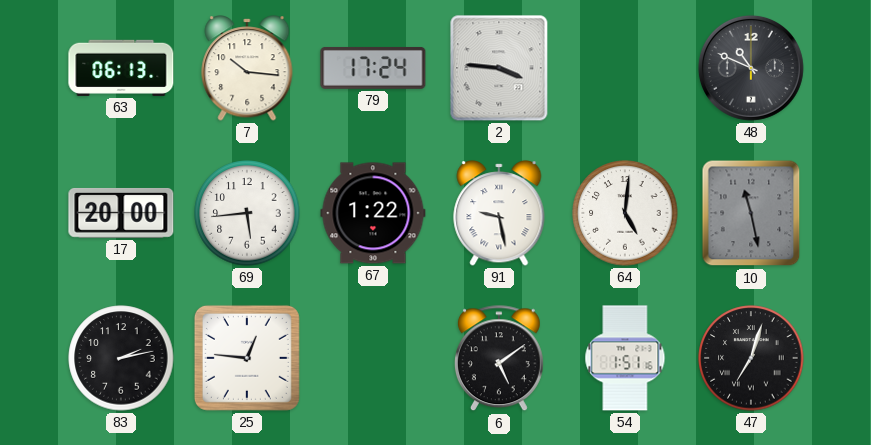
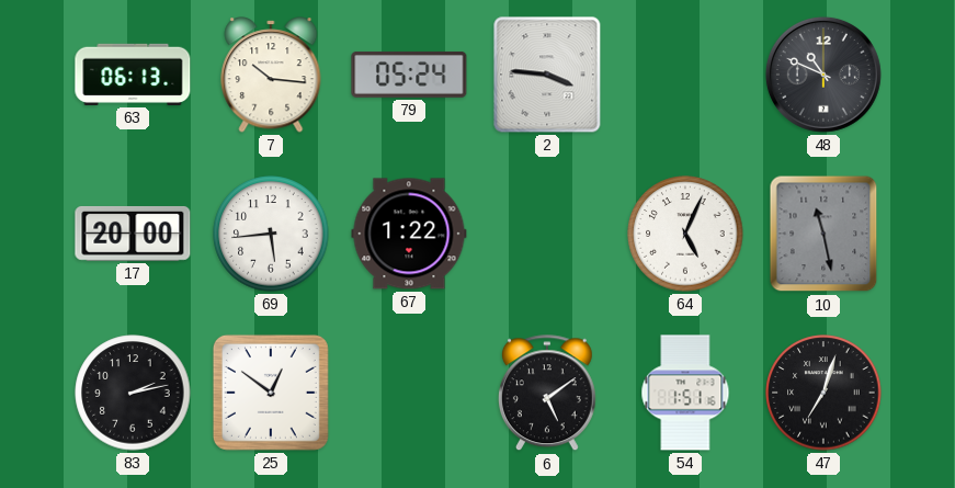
79: 17:24 -> 05:24
91: 9:28 -> none
64: 5:01 -> 5:04
25: 12:46 -> 12:51
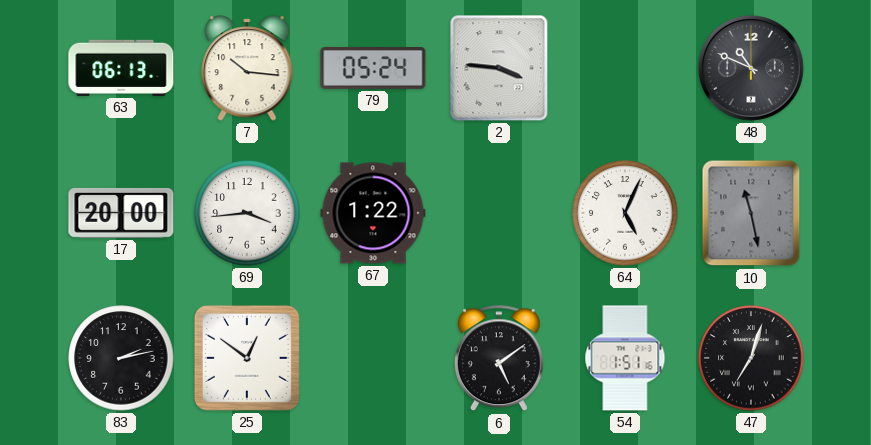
69: 5:44 -> 3:44
